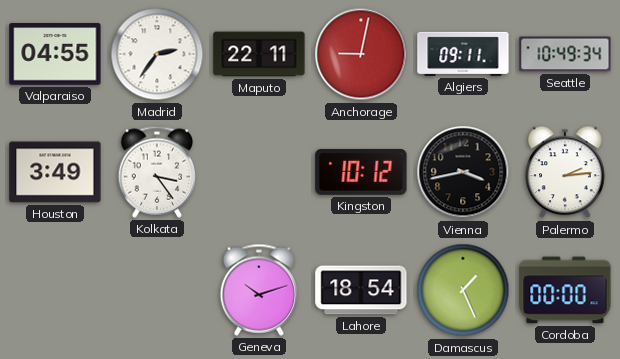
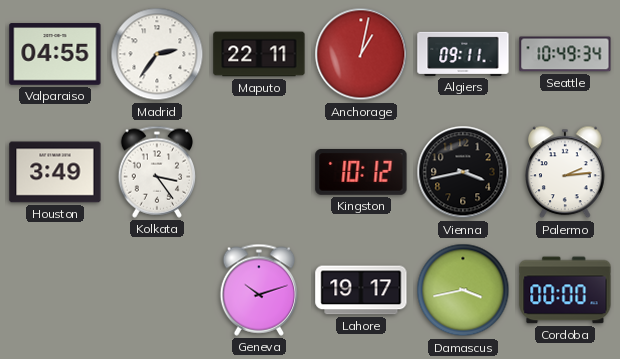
Anchorage: 9:02 -> 1:02
Lahore: 18:54 -> 19:17
Damascus: 1:26 -> 3:43
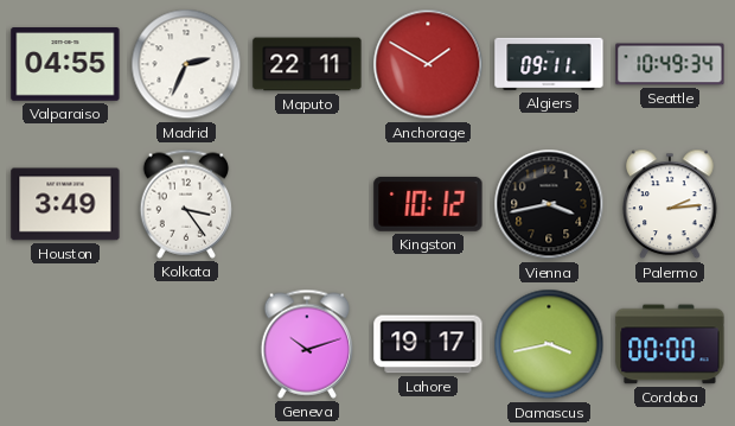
Madrid: 2:36 -> 2:34
Anchorage: 1:02 -> 1:50
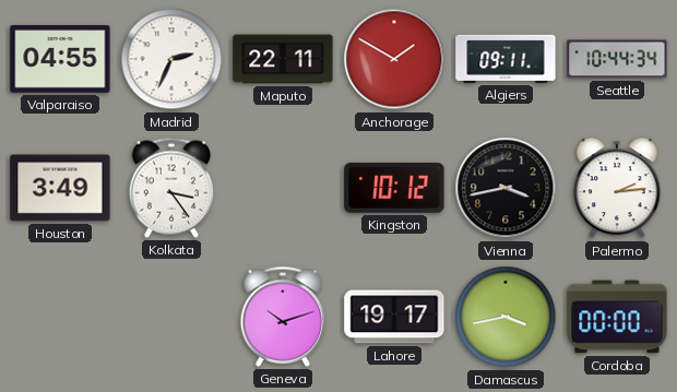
Seattle: 10:49 -> 10:44
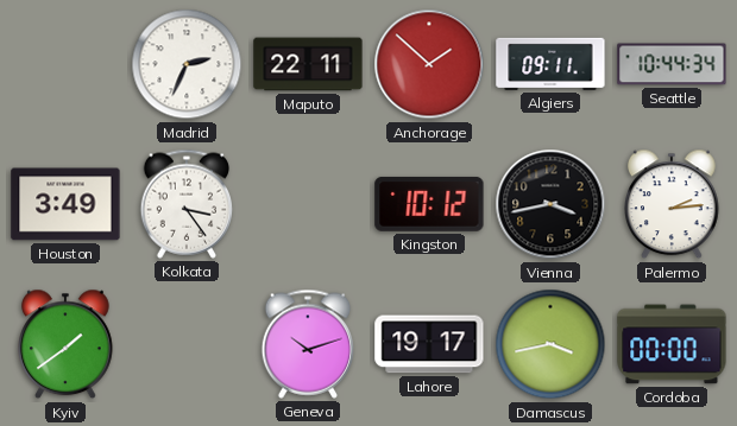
Valparaiso: 04:55 -> none
Anchorage: 1:50 -> 1:52
Kyiv: none -> 1:39
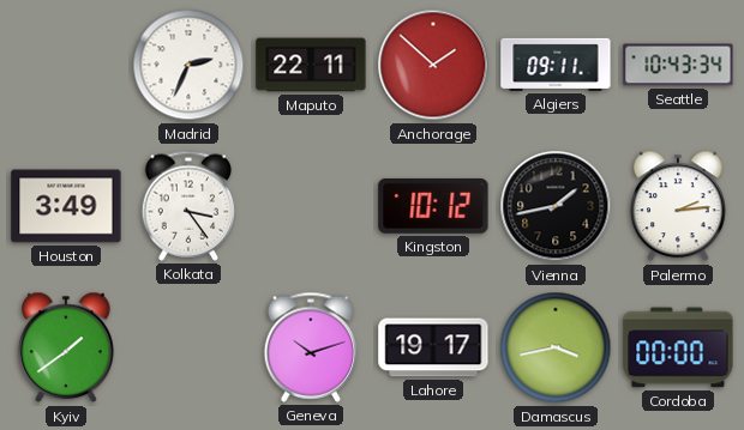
Seattle: 10:44 -> 10:43
Vienna: 3:43 -> 1:43
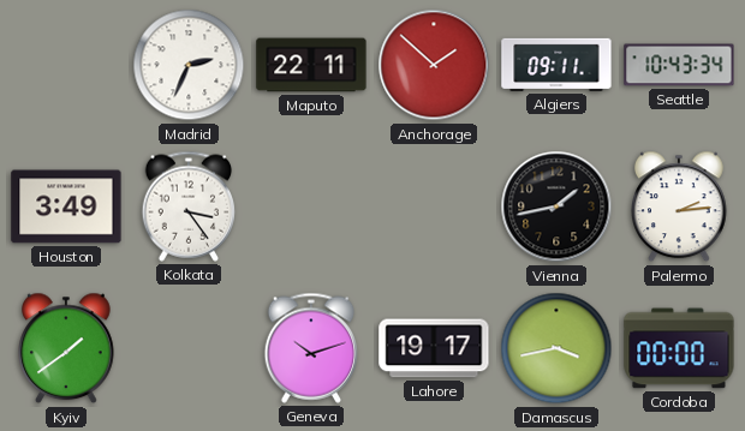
Kingston: 10:12 -> none
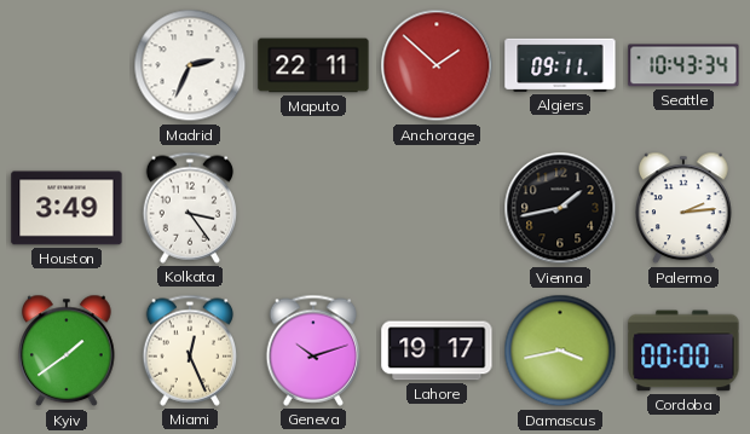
Miami: none -> 12:26
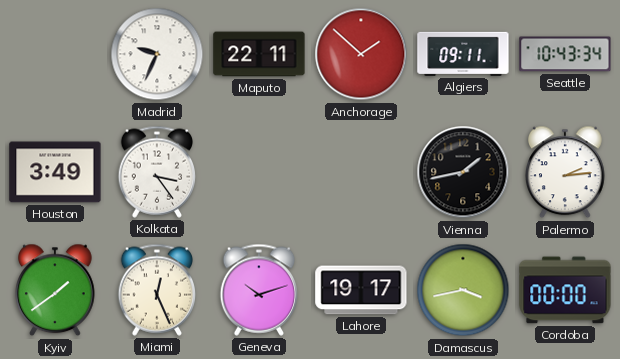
Madrid: 2:34 -> 9:34
